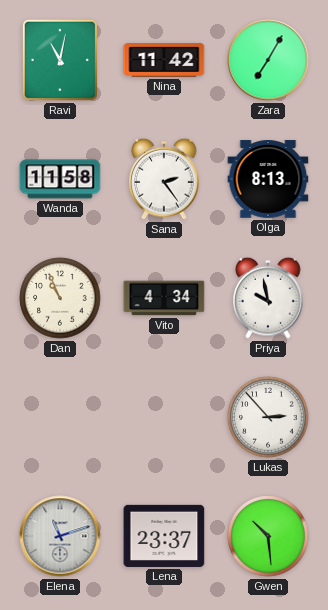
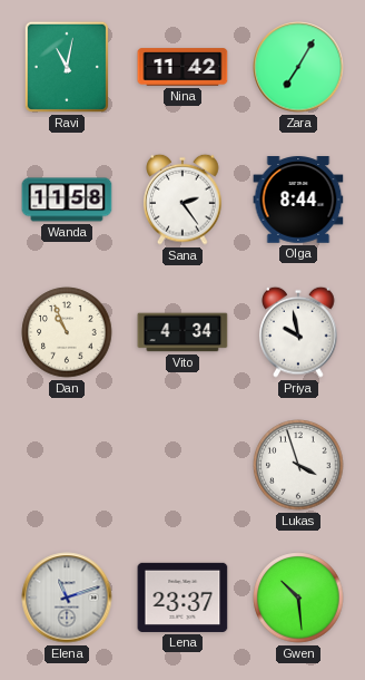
Olga: 8:13 -> 8:44
Lukas: 2:53 -> 3:57
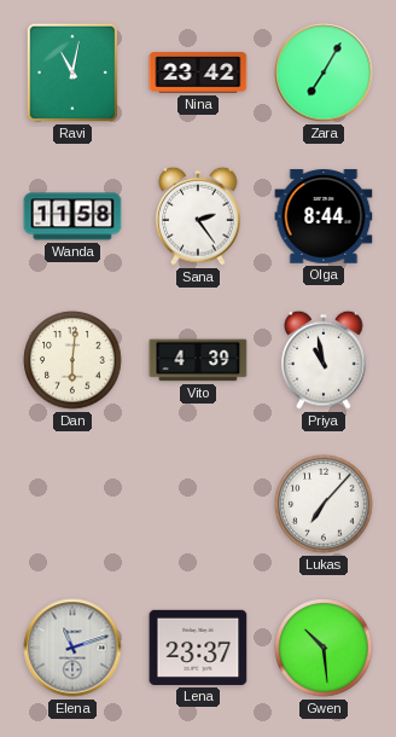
Nina: 11:42 -> 23:42
Dan: 10:56 -> 6:01
Vito: 4:34 -> 4:39
Priya: 9:58 -> 10:58
Lukas: 3:57 -> 7:07
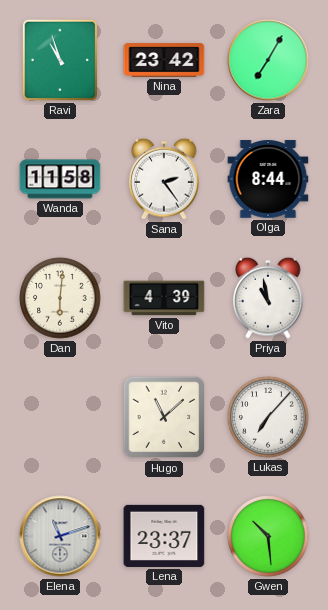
Ravi: 11:02 -> 10:57
Hugo: none -> 11:08
